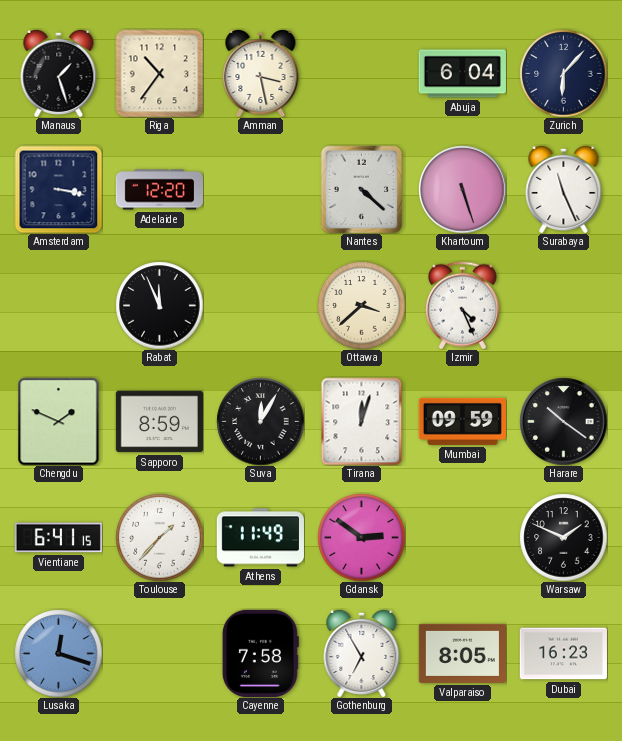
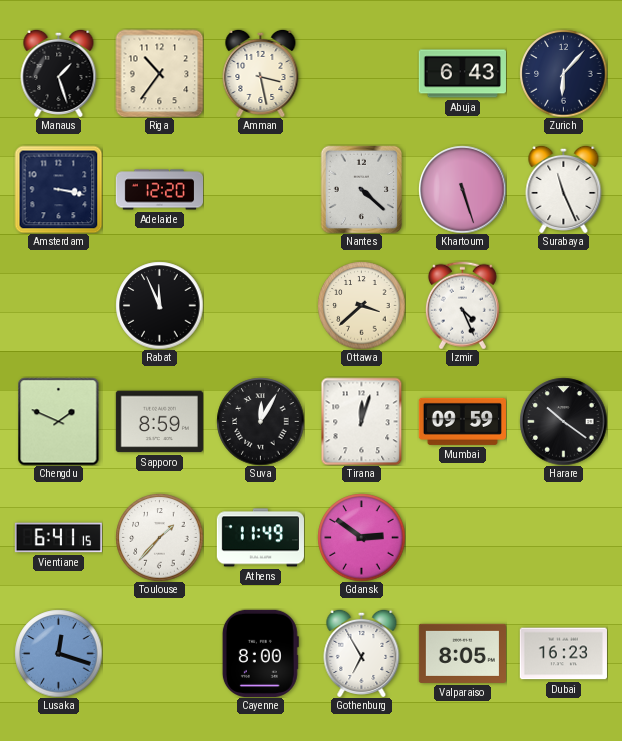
Abuja: 6:04 -> 6:43
Warsaw: 1:49 -> none
Cayenne: 7:58 -> 8:00
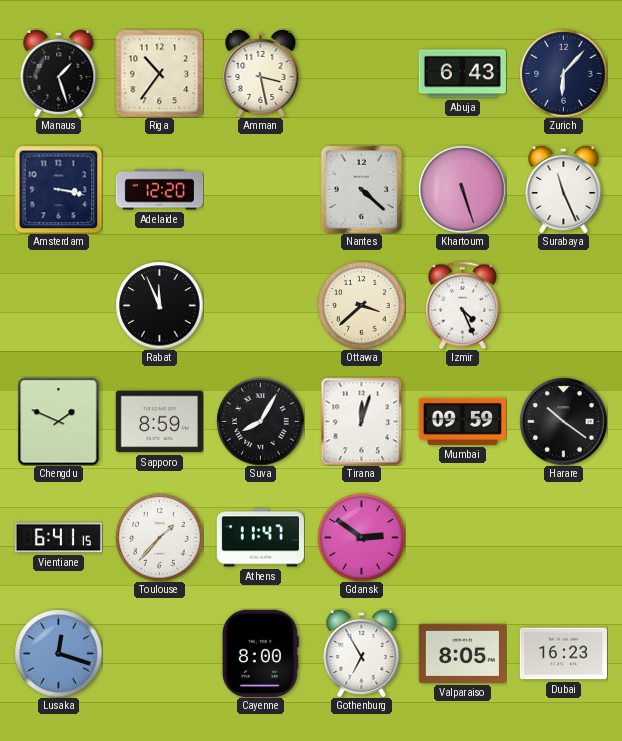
Suva: 12:05 -> 8:05
Athens: 11:49 -> 11:47
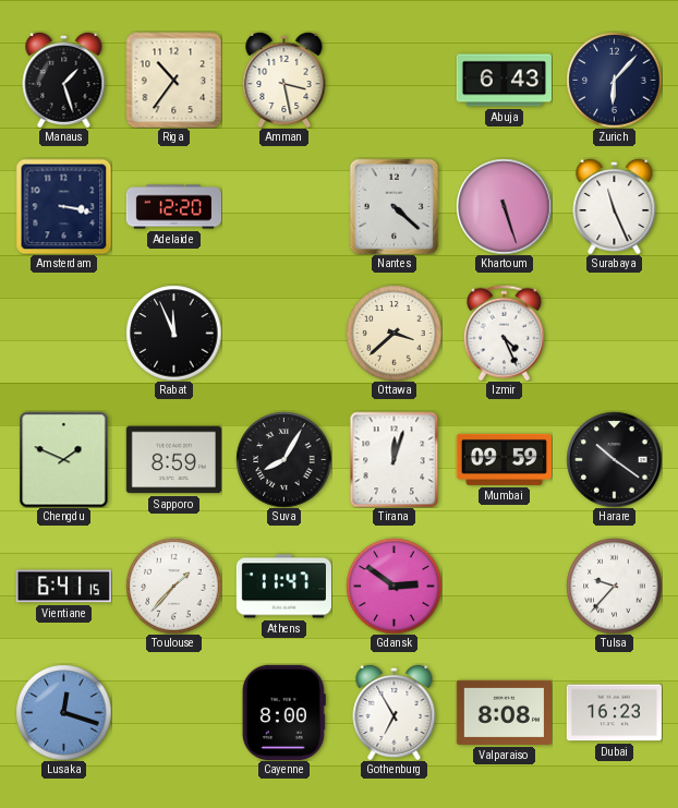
Tulsa: none -> 9:37
Valparaiso: 8:05 -> 8:08
